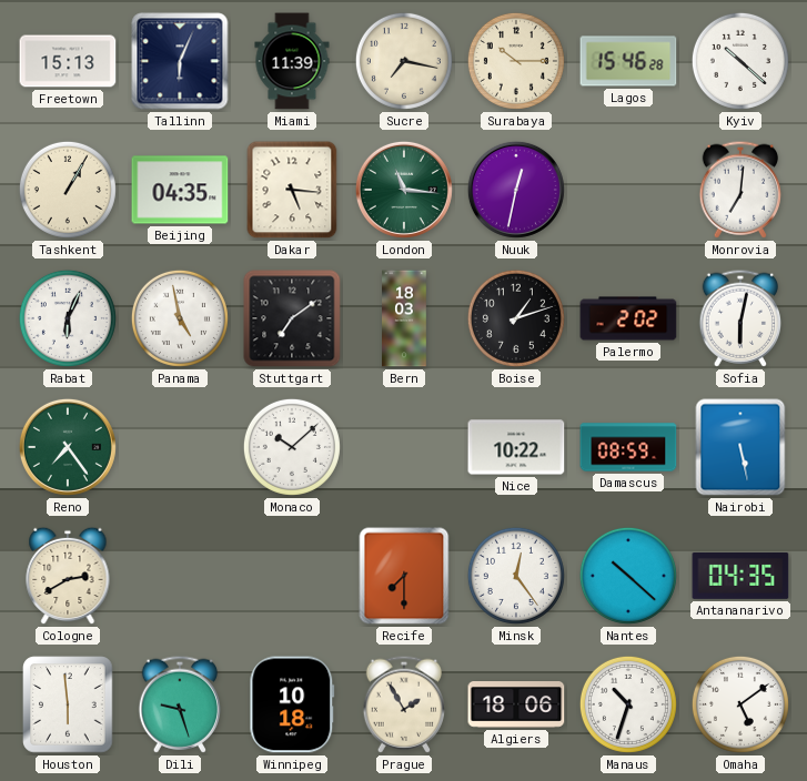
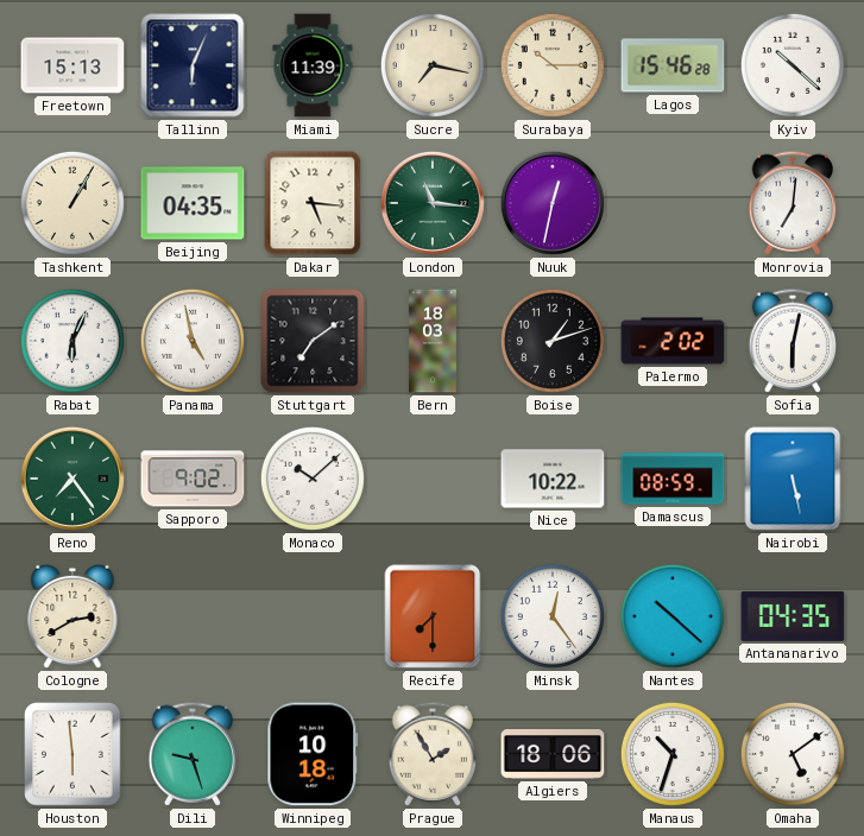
Sapporo: none -> 9:02
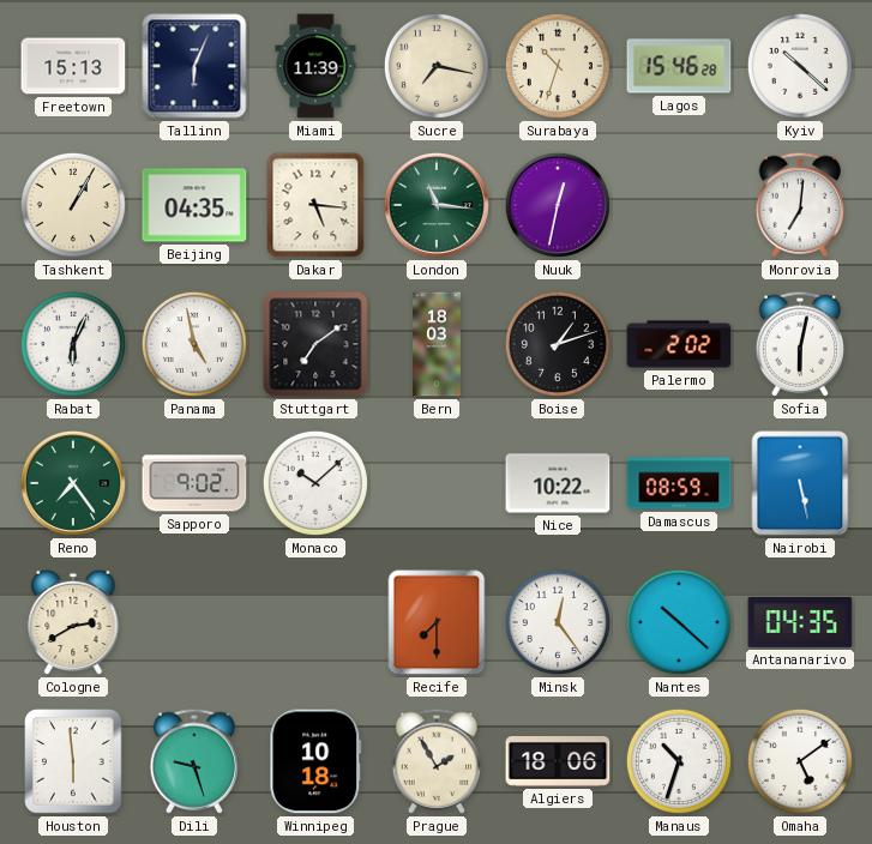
Surabaya: 10:15 -> 10:33
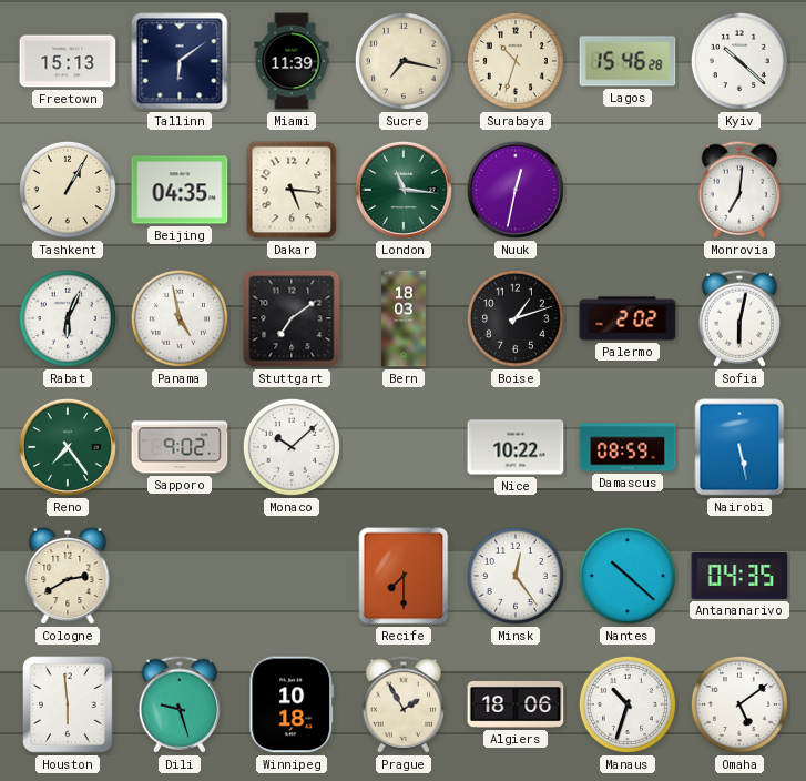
Tallinn: 6:04 -> 6:09
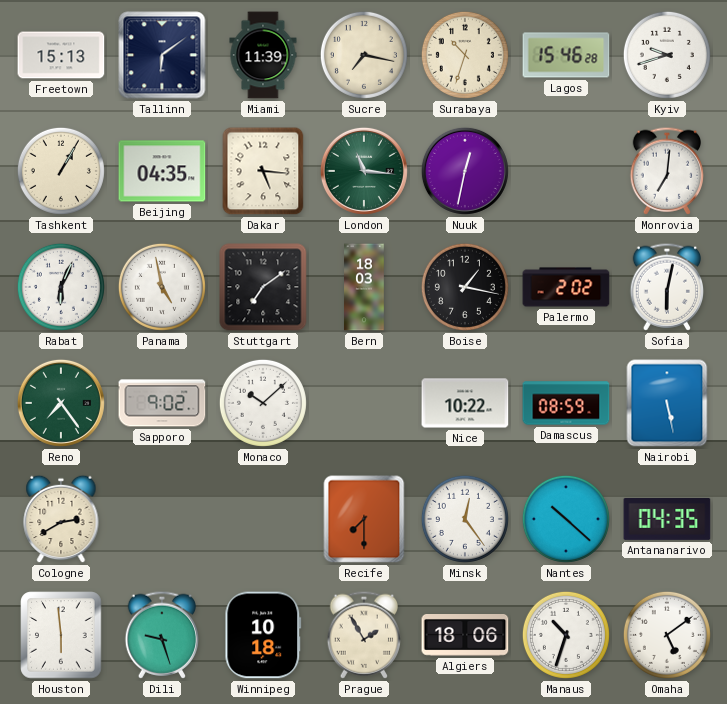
Kyiv: 10:22 -> 9:42
Boise: 1:12 -> 1:17
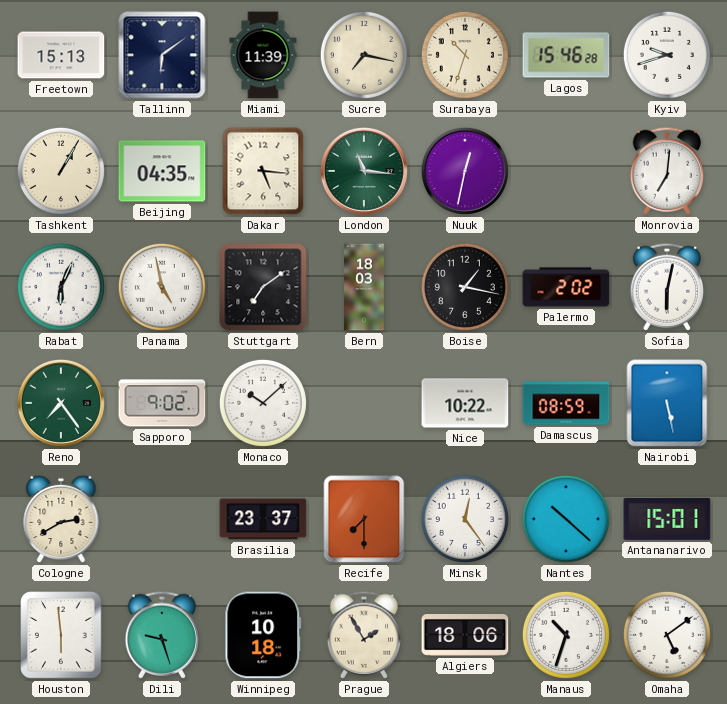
Brasilia: none -> 23:37
Antananarivo: 04:35 -> 15:01
